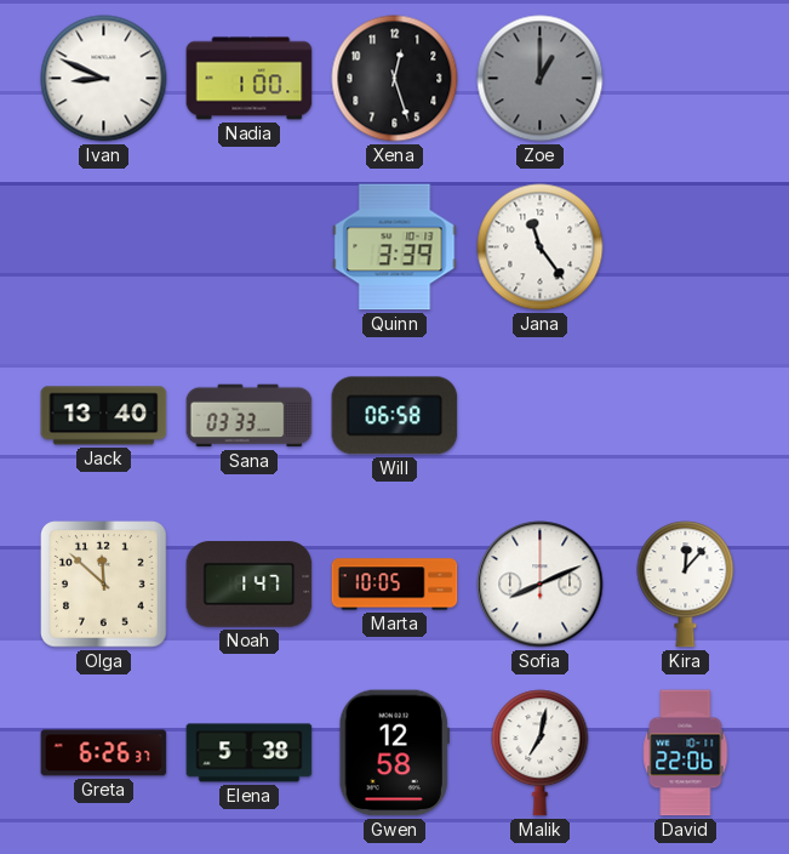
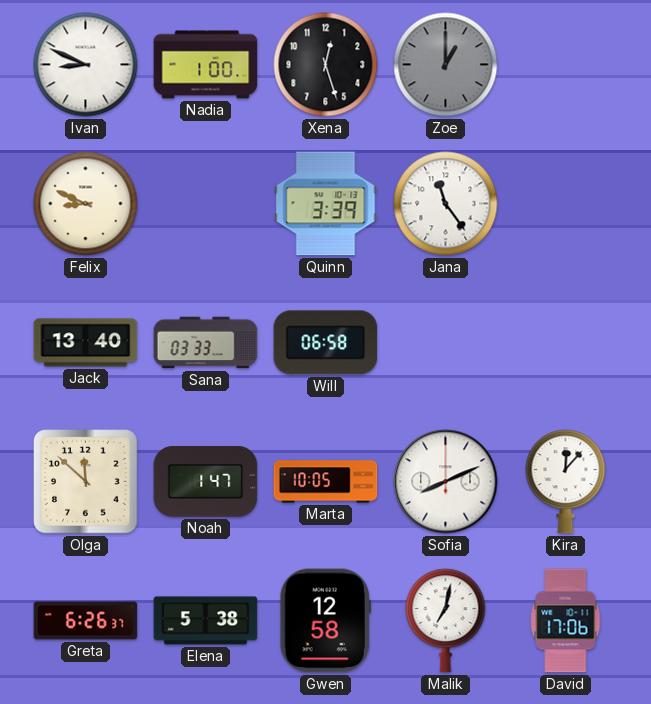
Felix: none -> 8:49
David: 22:06 -> 17:06
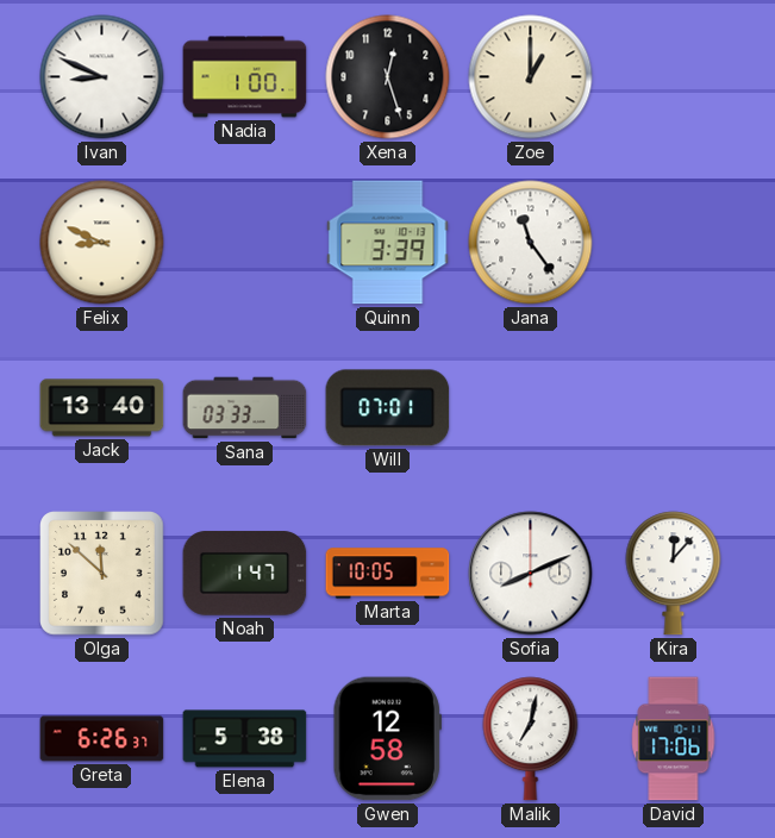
Zoe dial: grey -> cream
Will: 06:58 -> 07:01
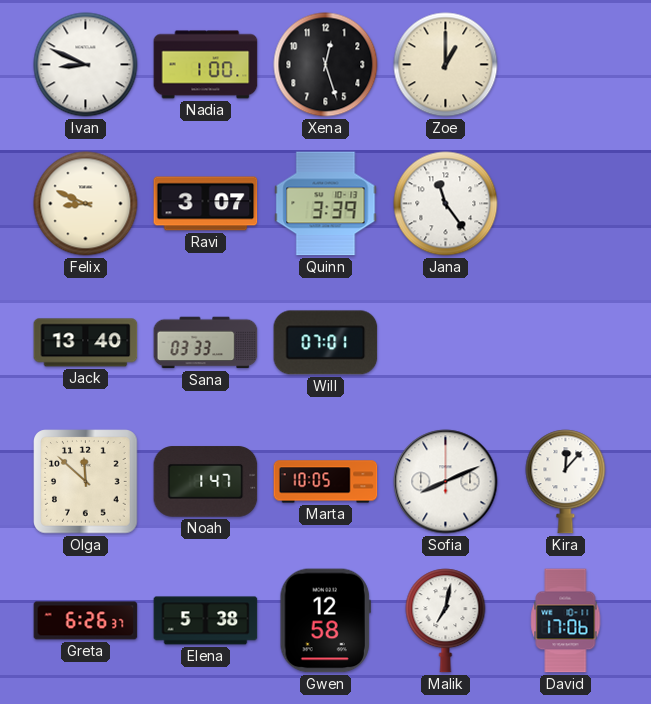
Ravi: none -> 3:07
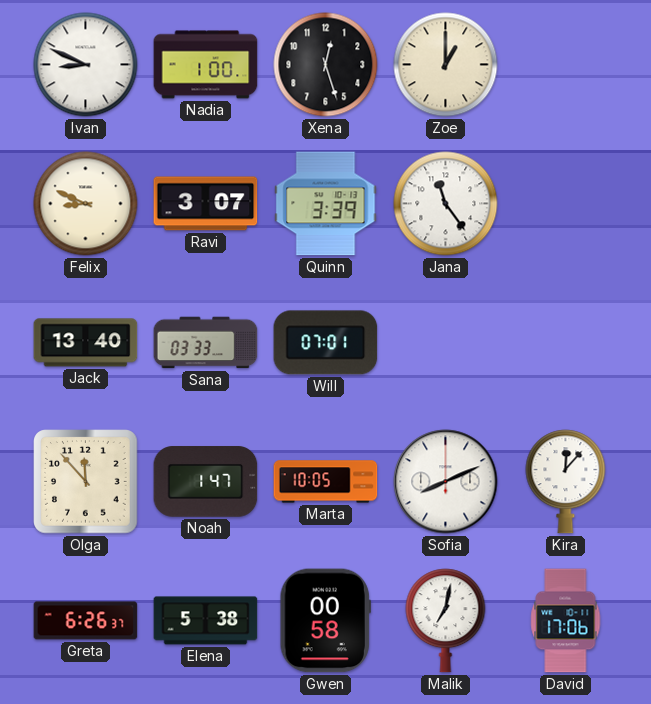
Olga: 11:52 -> 11:53
Gwen: 12:58 -> 00:58
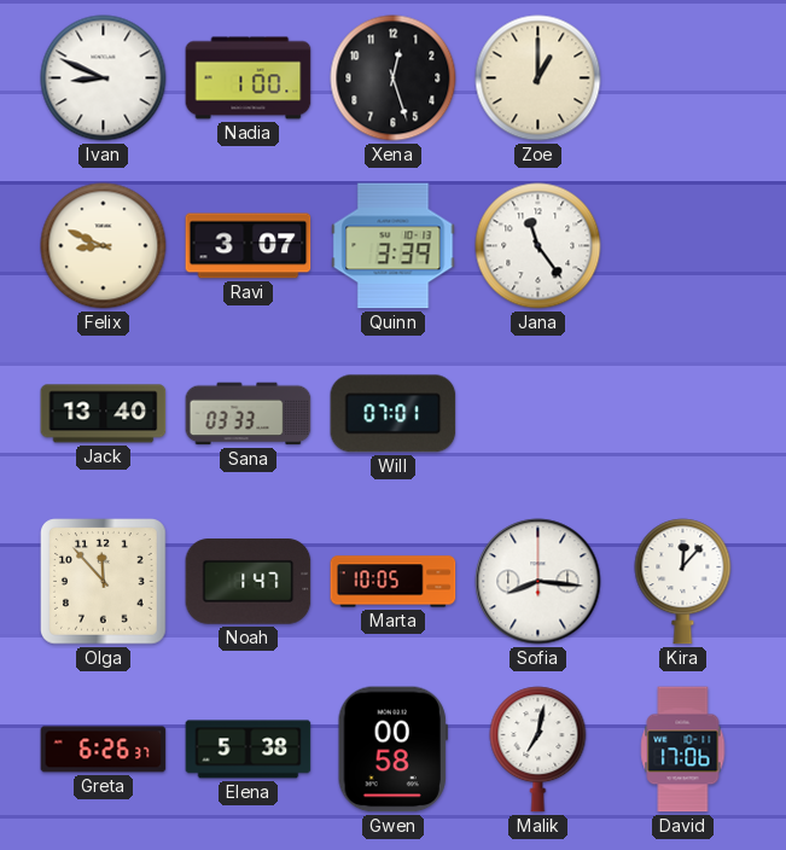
Sofia: 8:11 -> 8:16
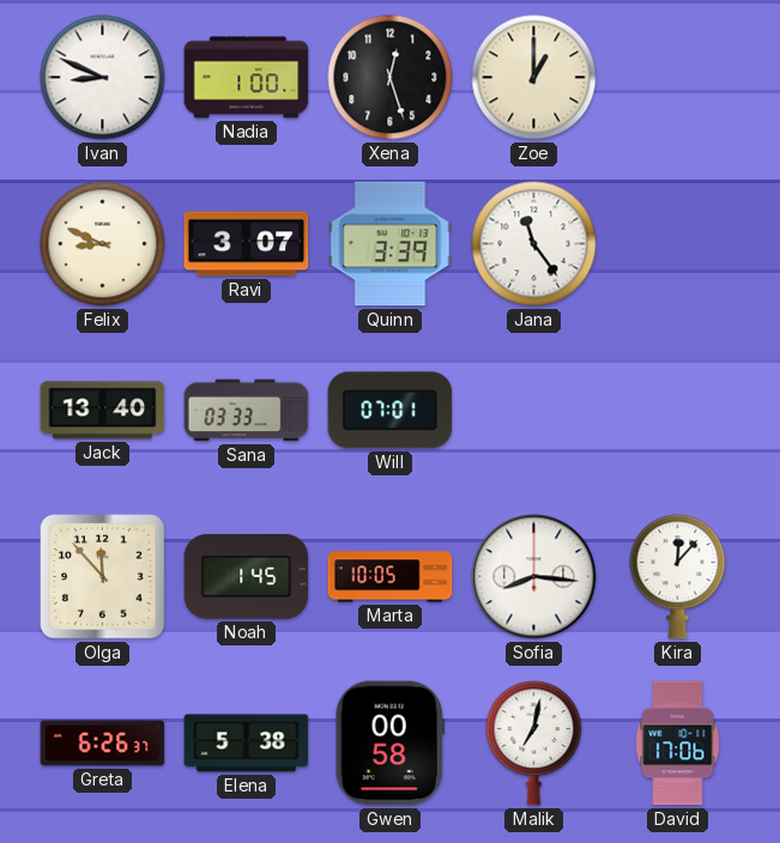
Noah: 1:47 -> 1:45
